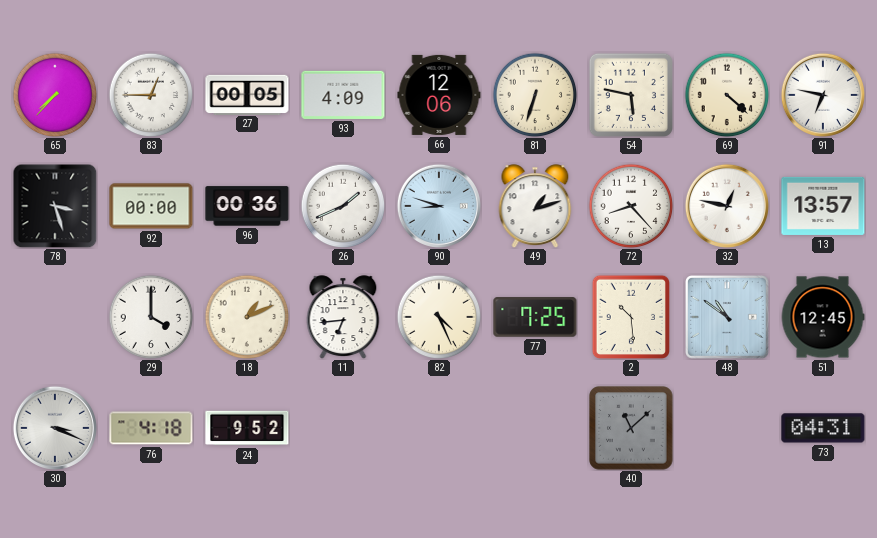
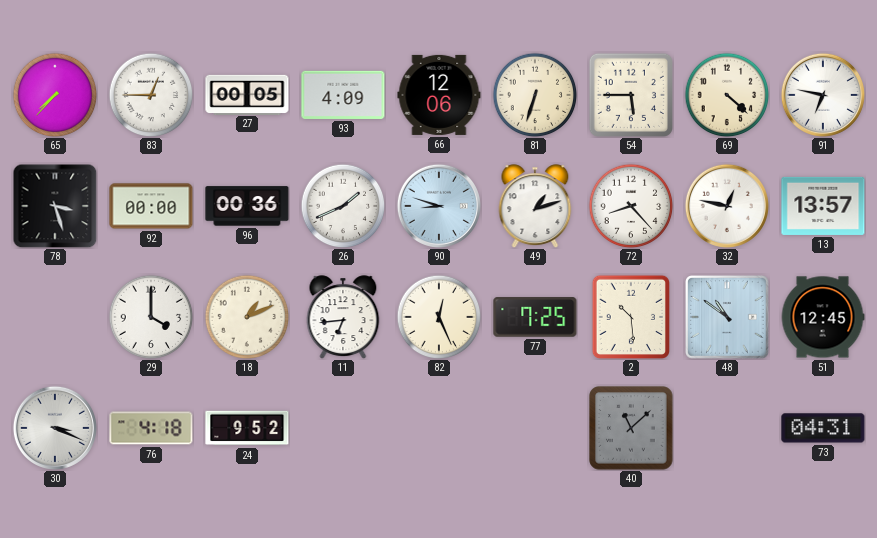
54: 5:47 -> 5:45
82: 4:26 -> 12:26
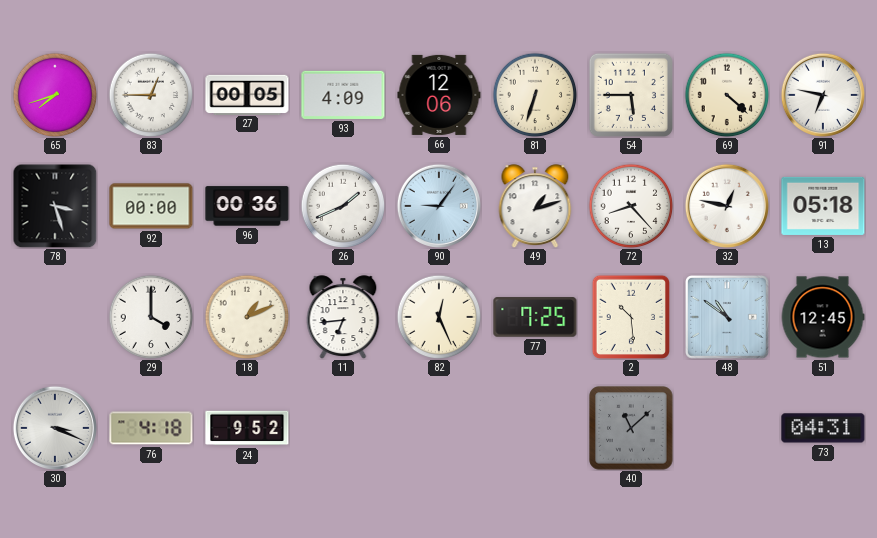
65: 7:37 -> 7:42
90: 8:48 -> 9:06
13: 13:57 -> 05:18
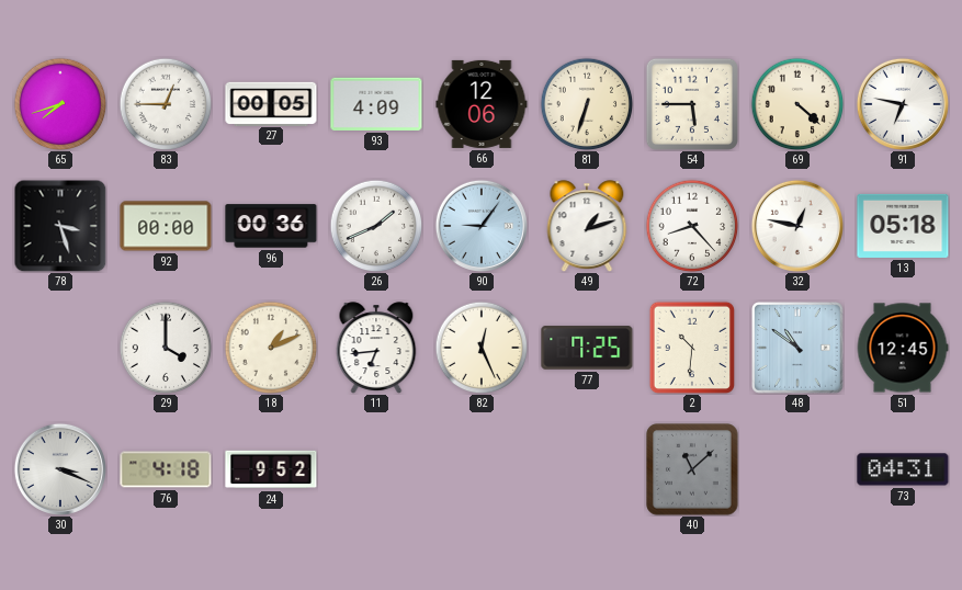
2: 10:29 -> 10:31
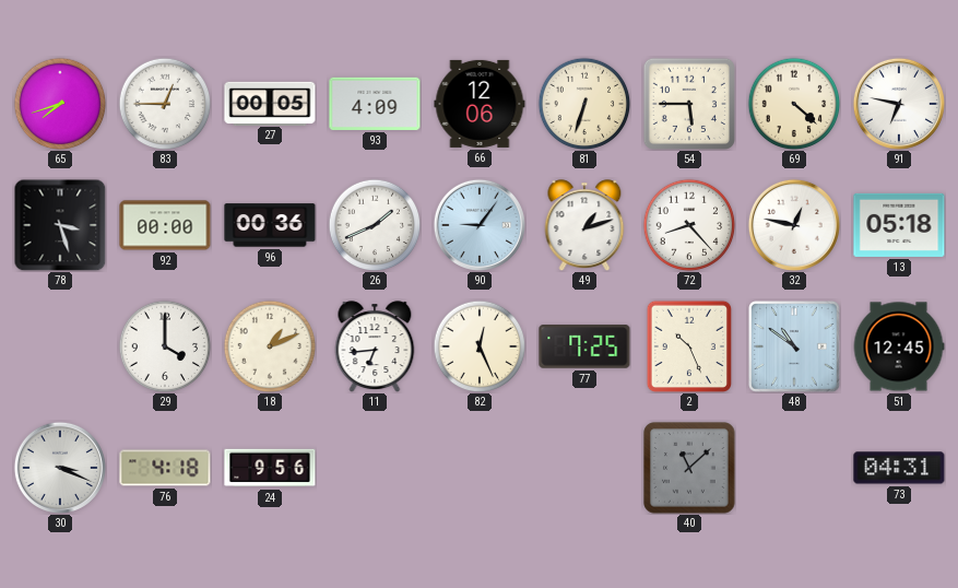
2: 10:31 -> 10:26
24: 9:52 -> 9:56
